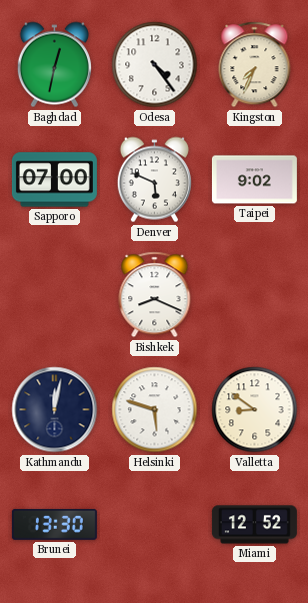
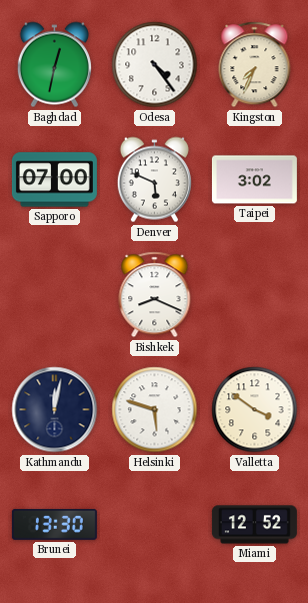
Taipei: 9:02 -> 3:02
Valletta: 8:51 -> 3:51
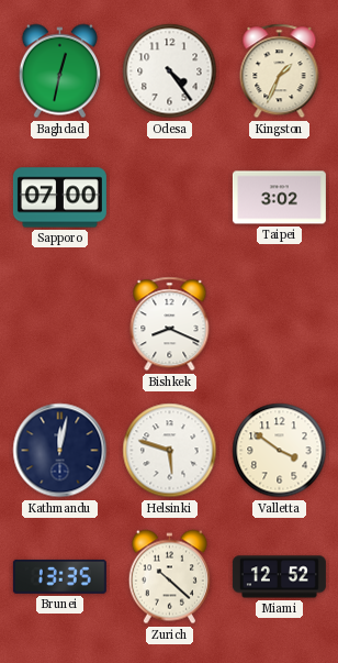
Kingston: 7:34 -> 1:34
Denver: 5:49 -> none
Brunei: 13:30 -> 13:35
Zurich: none -> 10:22
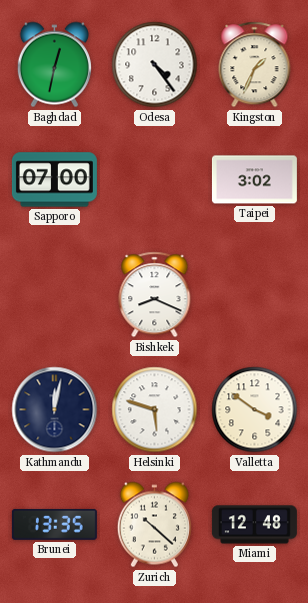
Miami: 12:52 -> 12:48
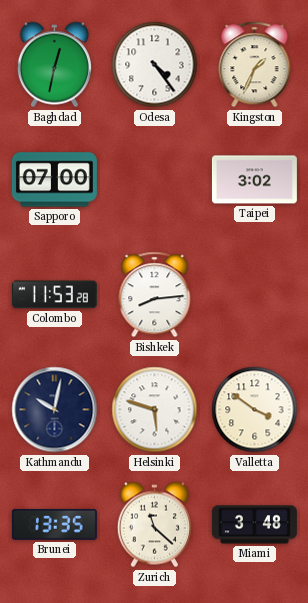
Colombo: none -> 11:53
Bishkek: 8:19 -> 8:14
Kathmandu: 12:02 -> 10:02
Zurich: 10:22 -> 11:22
Miami: 12:48 -> 3:48
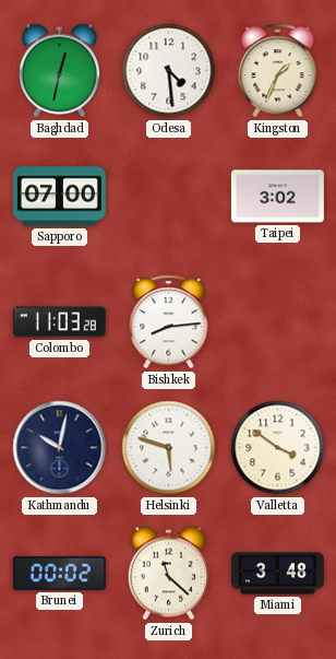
Odesa: 4:24 -> 4:29
Colombo: 11:53 -> 11:03
Brunei: 13:35 -> 00:02
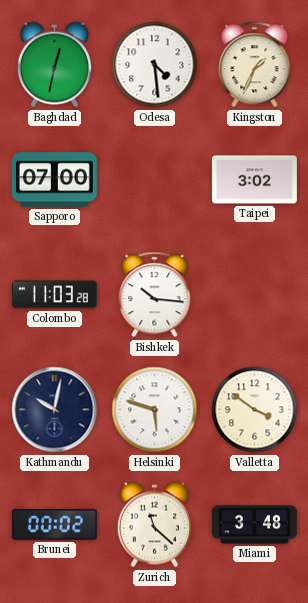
Bishkek: 8:14 -> 10:16
